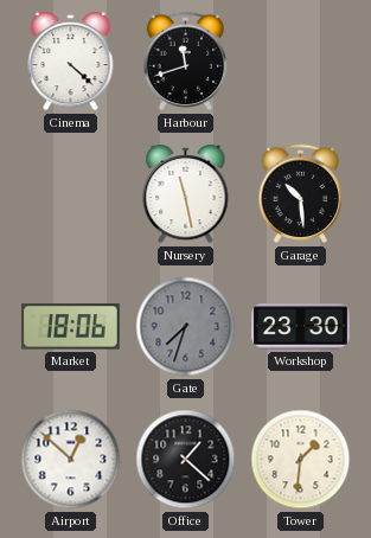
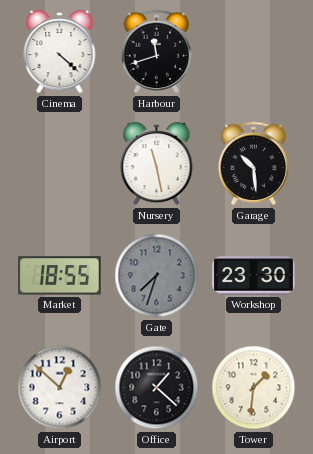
Market: 18:06 -> 18:55
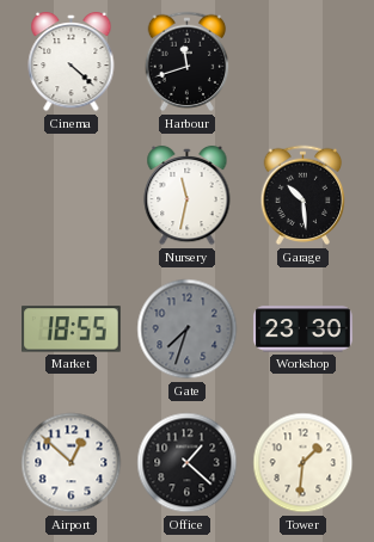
Nursery: 11:28 -> 11:32
